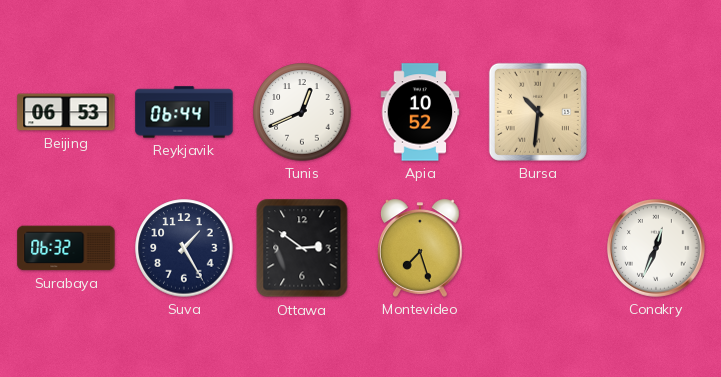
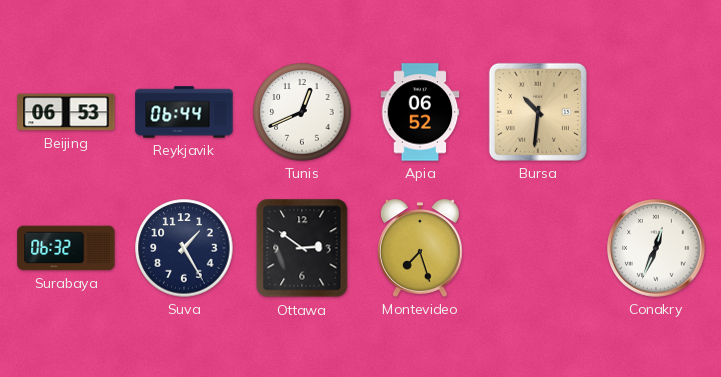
Apia: 10:52 -> 06:52
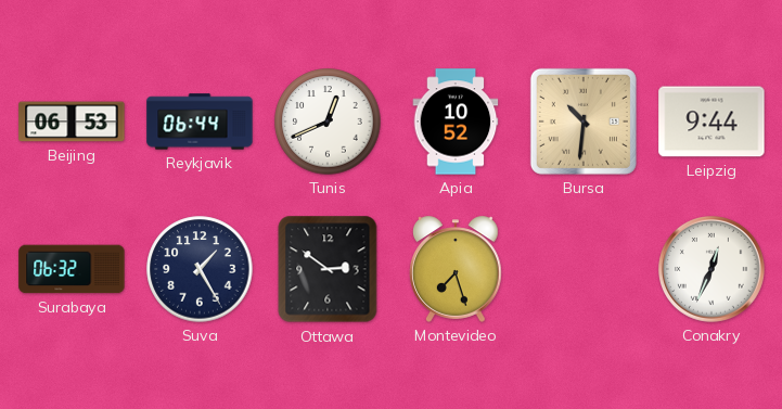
Apia: 06:52 -> 10:52
Leipzig: none -> 9:44
